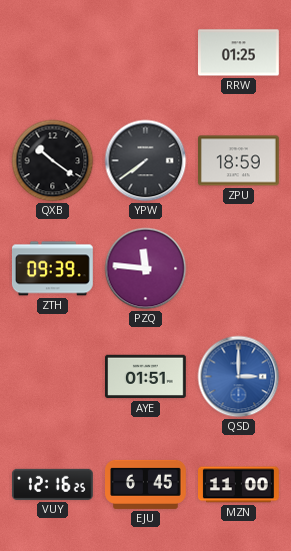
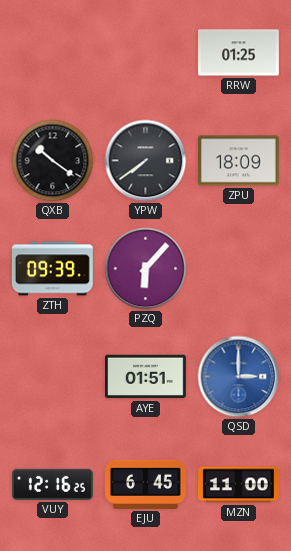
ZPU: 18:59 -> 18:09
PZQ: 11:46 -> 6:07
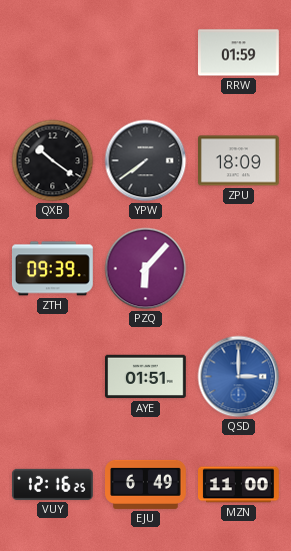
RRW: 01:25 -> 01:59
EJU: 6:45 -> 6:49
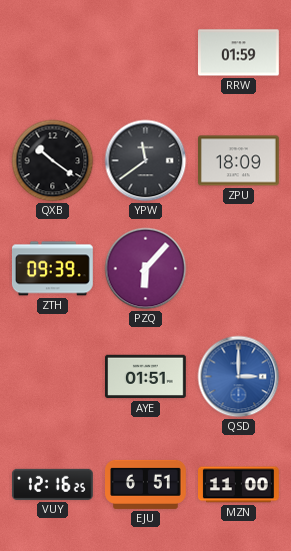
YPW: 7:39 -> 11:39
EJU: 6:49 -> 6:51
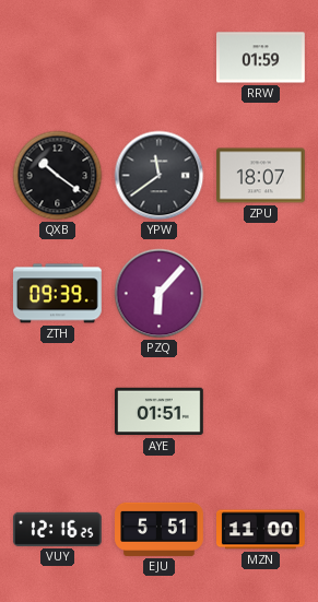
ZPU: 18:09 -> 18:07
QSD: 3:00 -> none
EJU: 6:51 -> 5:51
